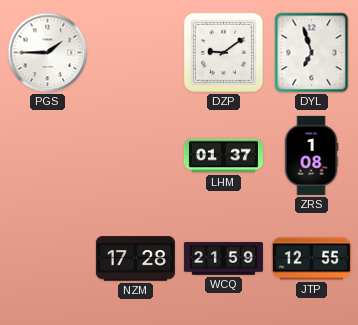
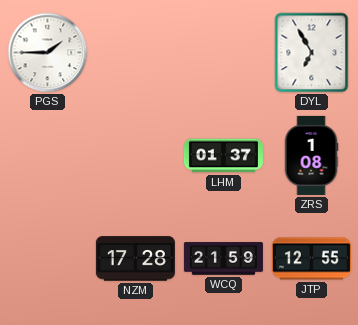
DZP: 9:09 -> none
DYL: 6:57 -> 6:55
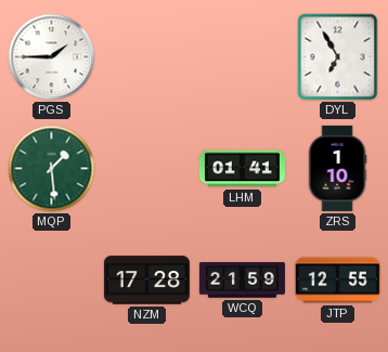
MQP: none -> 1:29
LHM: 01:37 -> 01:41
ZRS: 1:08 -> 1:10
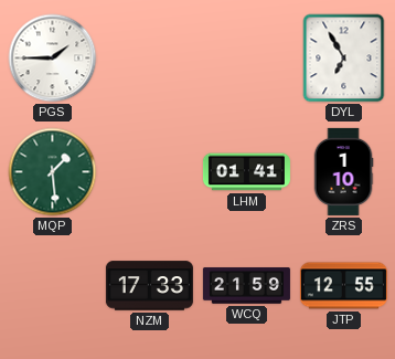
NZM: 17:28 -> 17:33
